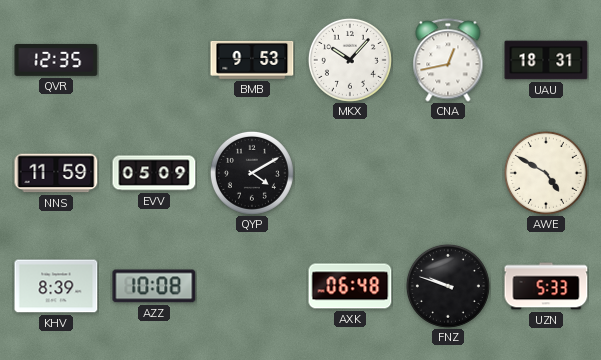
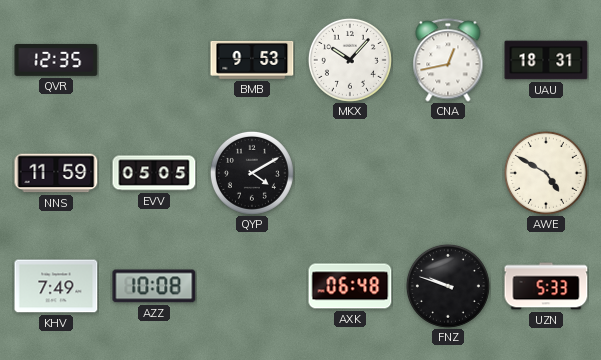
EVV: 05:09 -> 05:05
KHV: 8:39 -> 7:49
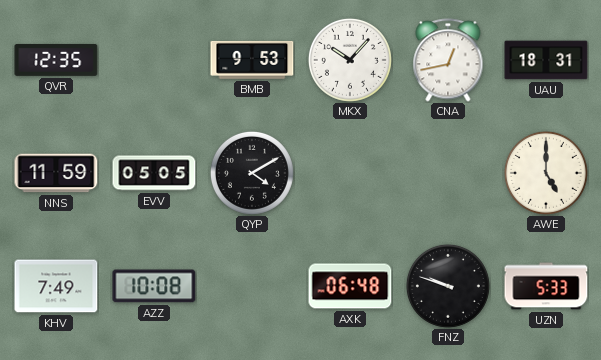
AWE: 4:50 -> 5:00
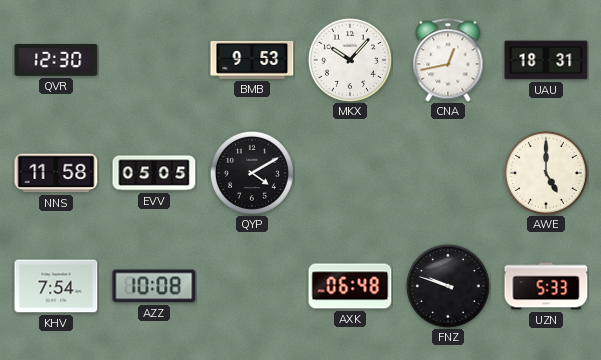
QVR: 12:35 -> 12:30
NNS: 11:59 -> 11:58
KHV: 7:49 -> 7:54
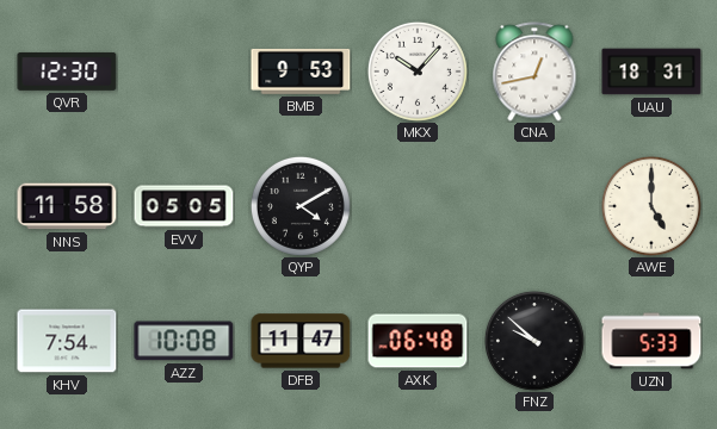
DFB: none -> 11:47
FNZ: 9:48 -> 9:52
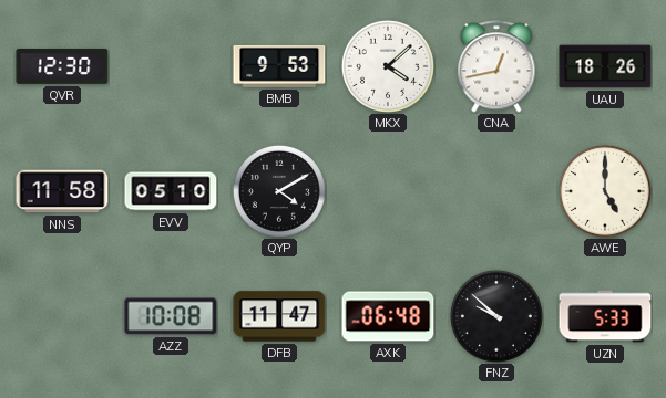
MKX: 10:07 -> 4:08
UAU: 18:31 -> 18:26
EVV: 05:05 -> 05:10
KHV: 7:54 -> none
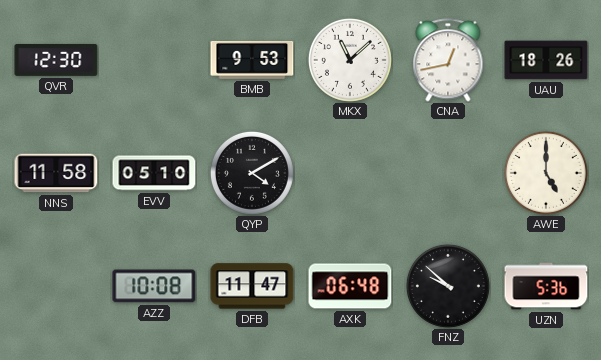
MKX: 4:08 -> 11:08
UZN: 5:33 -> 5:36
